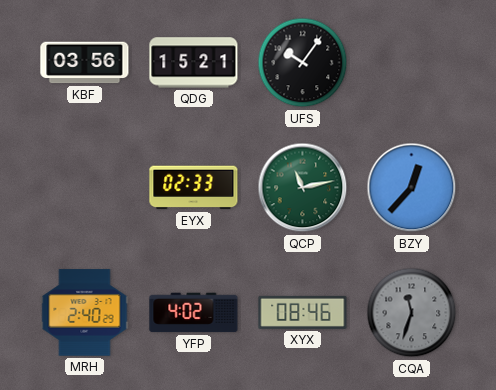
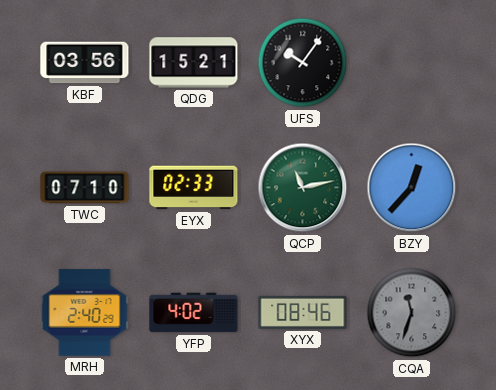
TWC: none -> 07:10
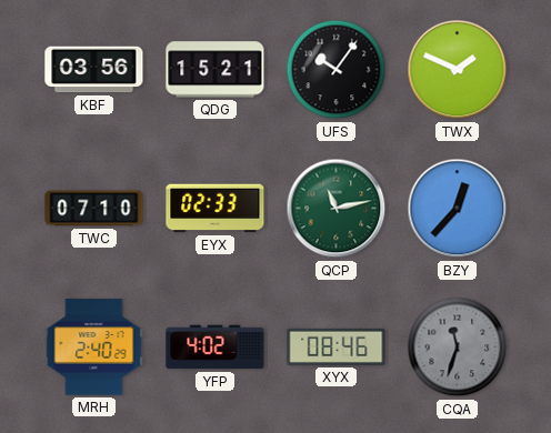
TWX: none -> 1:49
